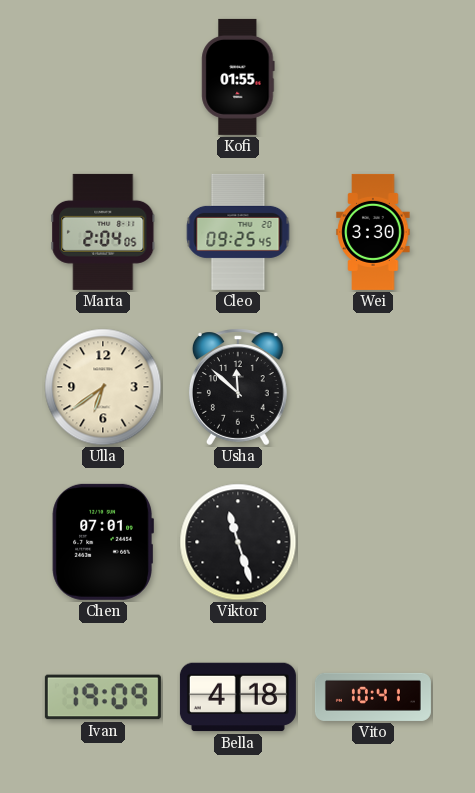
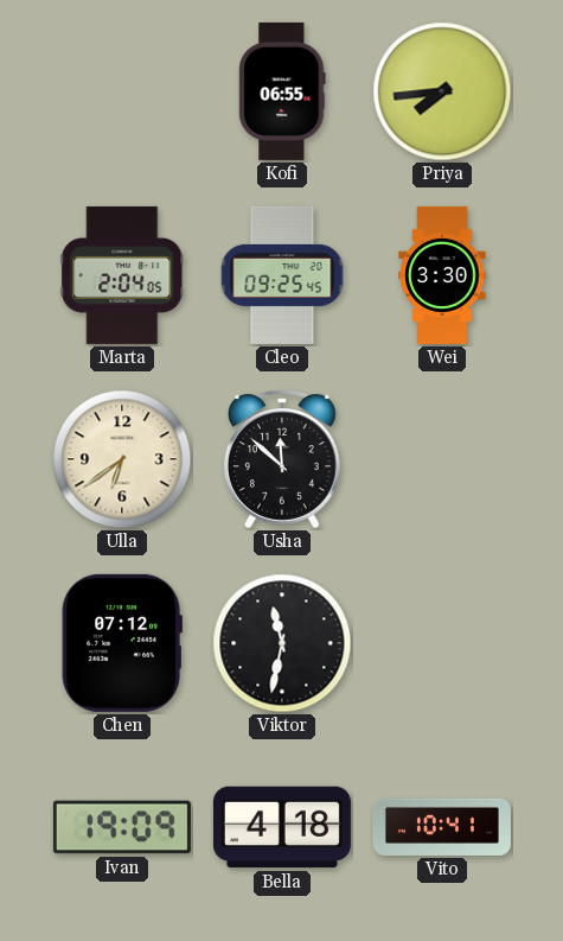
Kofi: 01:55 -> 06:55
Priya: none -> 7:44
Chen: 07:01 -> 07:12
Viktor: 11:27 -> 11:32
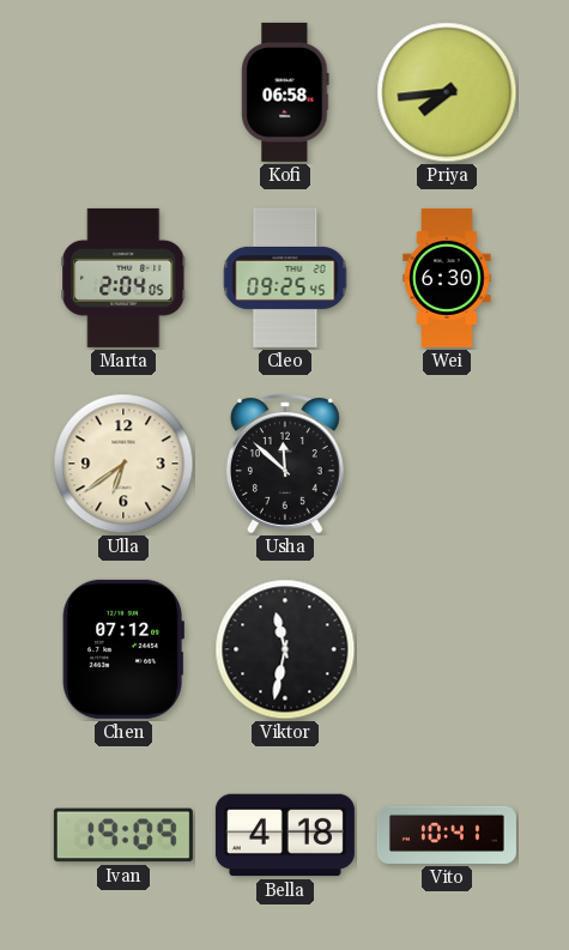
Kofi: 06:55 -> 06:58
Wei: 3:30 -> 6:30
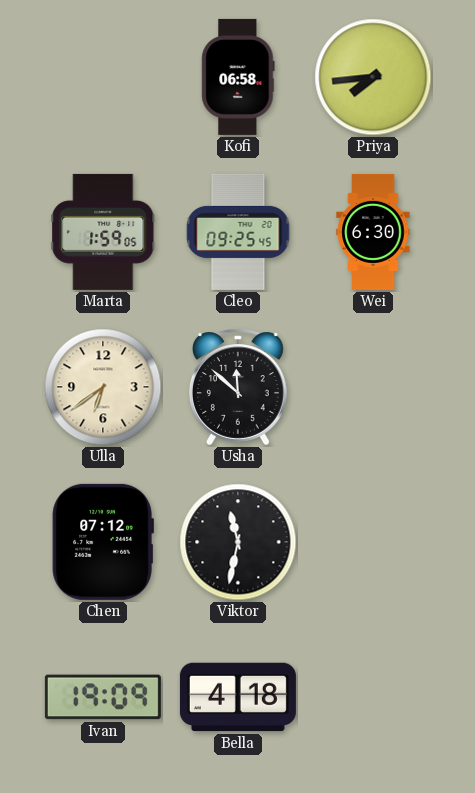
Marta: 2:04 -> 1:59
Vito: 10:41 -> none
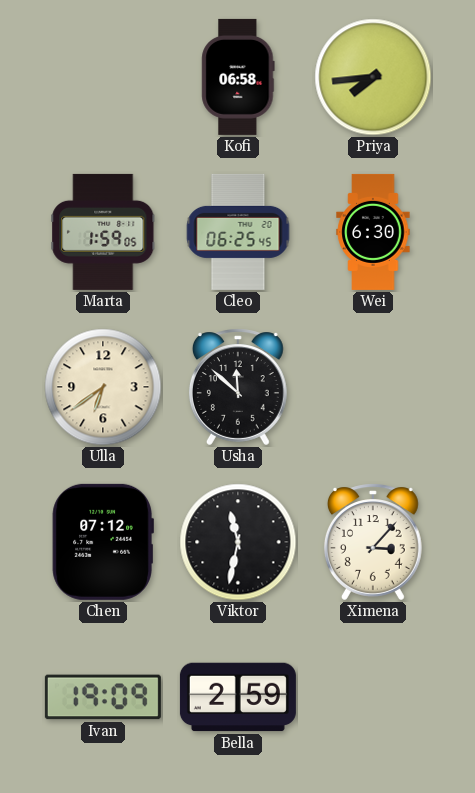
Cleo: 09:25 -> 06:25
Ximena: none -> 3:07
Bella: 4:18 -> 2:59
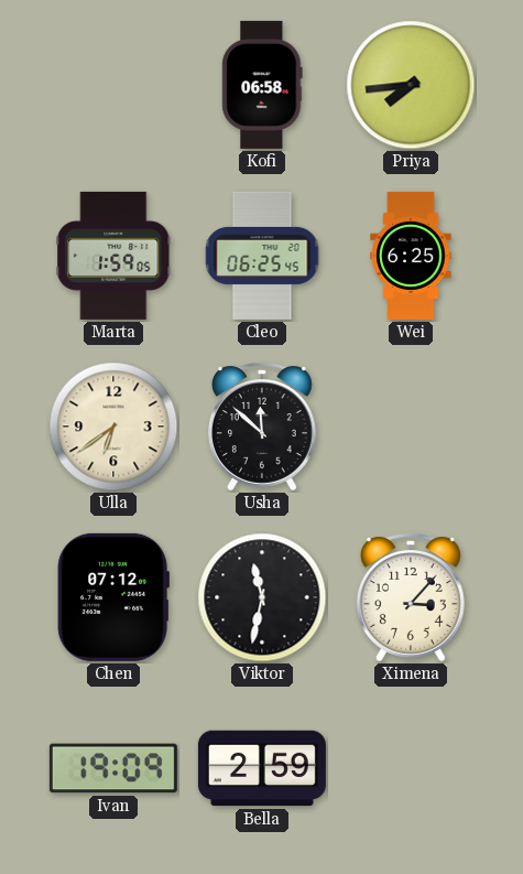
Wei: 6:30 -> 6:25
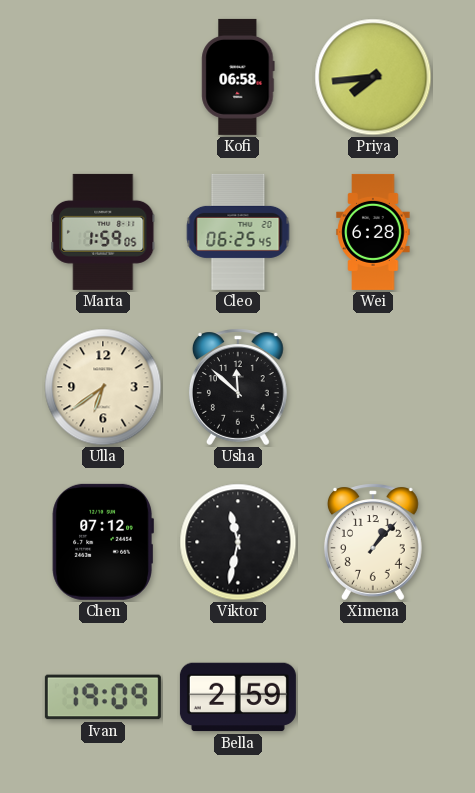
Wei: 6:25 -> 6:28
Ximena: 3:07 -> 1:07
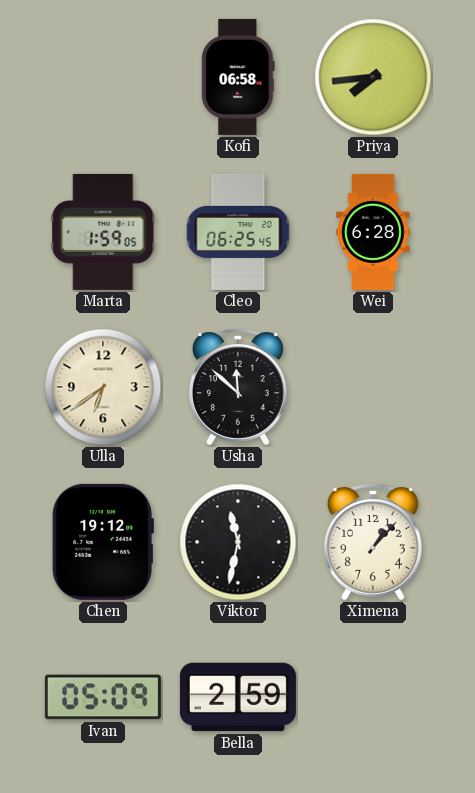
Chen: 07:12 -> 19:12
Ivan: 19:09 -> 05:09
